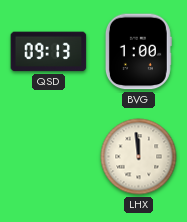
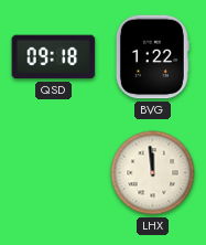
QSD: 09:13 -> 09:18
BVG: 1:00 -> 1:22
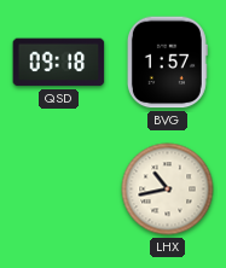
BVG: 1:22 -> 1:57
LHX: 11:59 -> 10:43
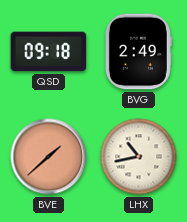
BVG: 1:57 -> 2:49
BVE: none -> 1:38
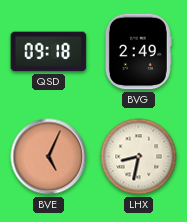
BVE: 1:38 -> 5:04
LHX: 10:43 -> 8:32
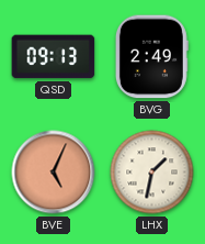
QSD: 09:18 -> 09:13
LHX: 8:32 -> 1:32
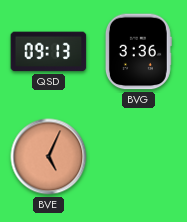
BVG: 2:49 -> 3:36
LHX: 1:32 -> none
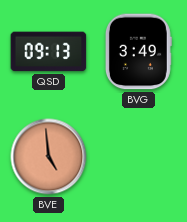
BVG: 3:36 -> 3:49
BVE: 5:04 -> 4:59
